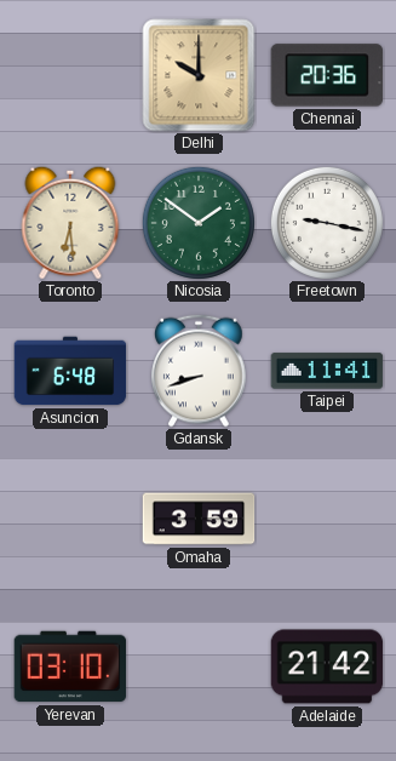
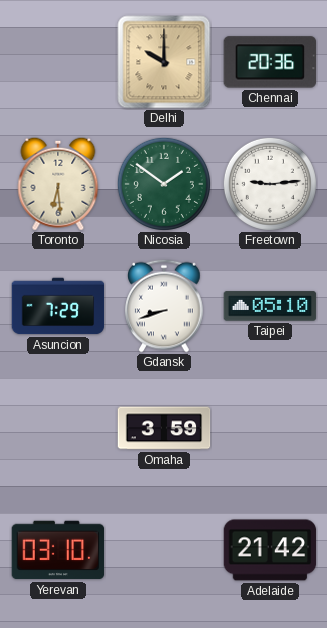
Freetown: 9:17 -> 9:14
Asuncion: 6:48 -> 7:29
Taipei: 11:41 -> 05:10
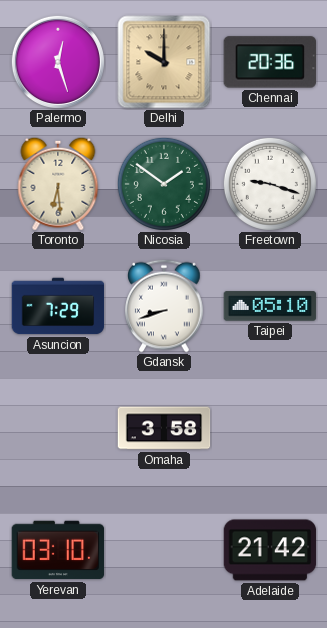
Palermo: none -> 12:27
Freetown: 9:14 -> 9:18
Omaha: 3:59 -> 3:58
